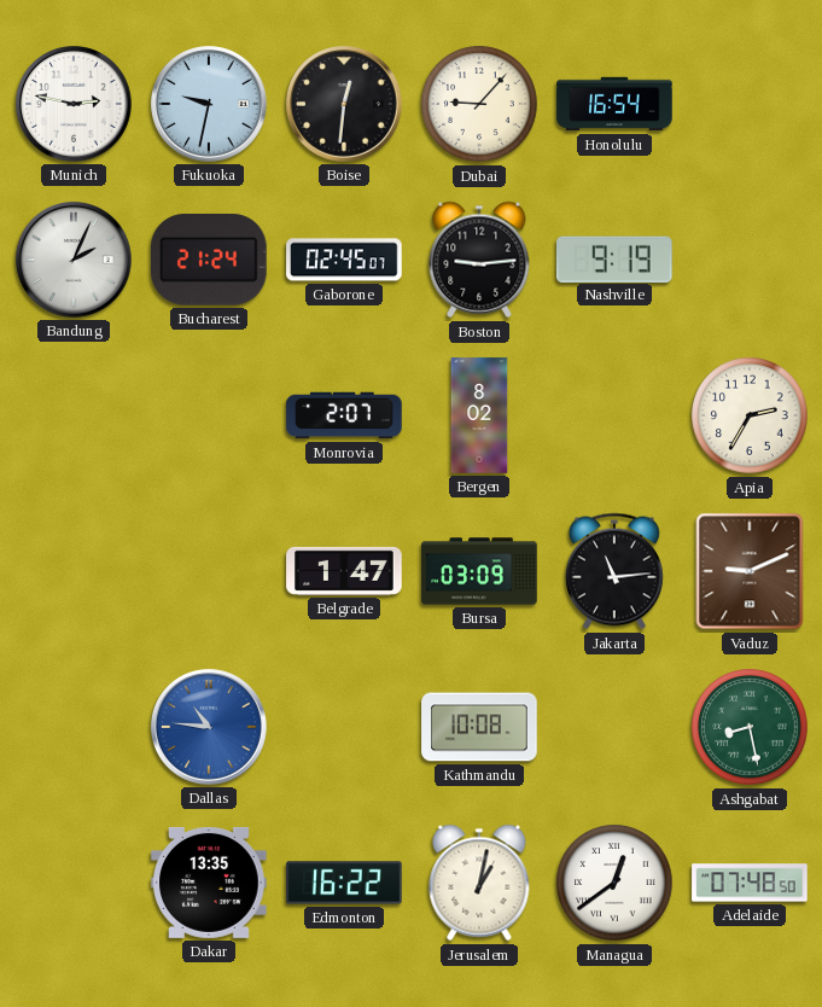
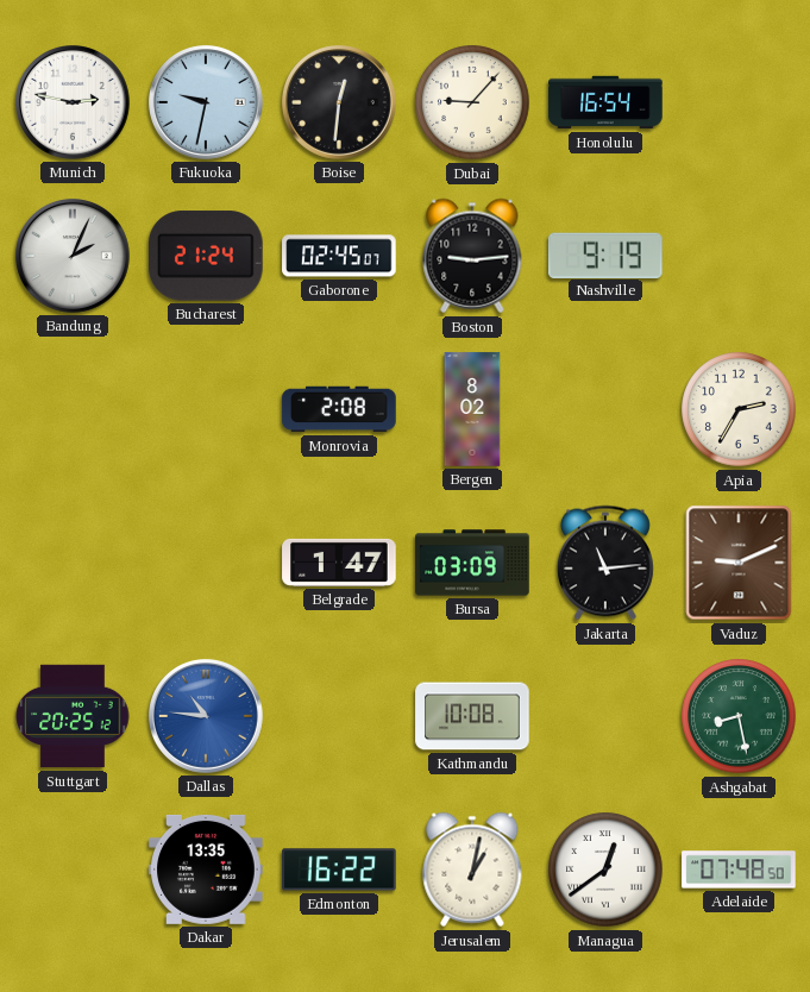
Monrovia: 2:07 -> 2:08
Stuttgart: none -> 20:25
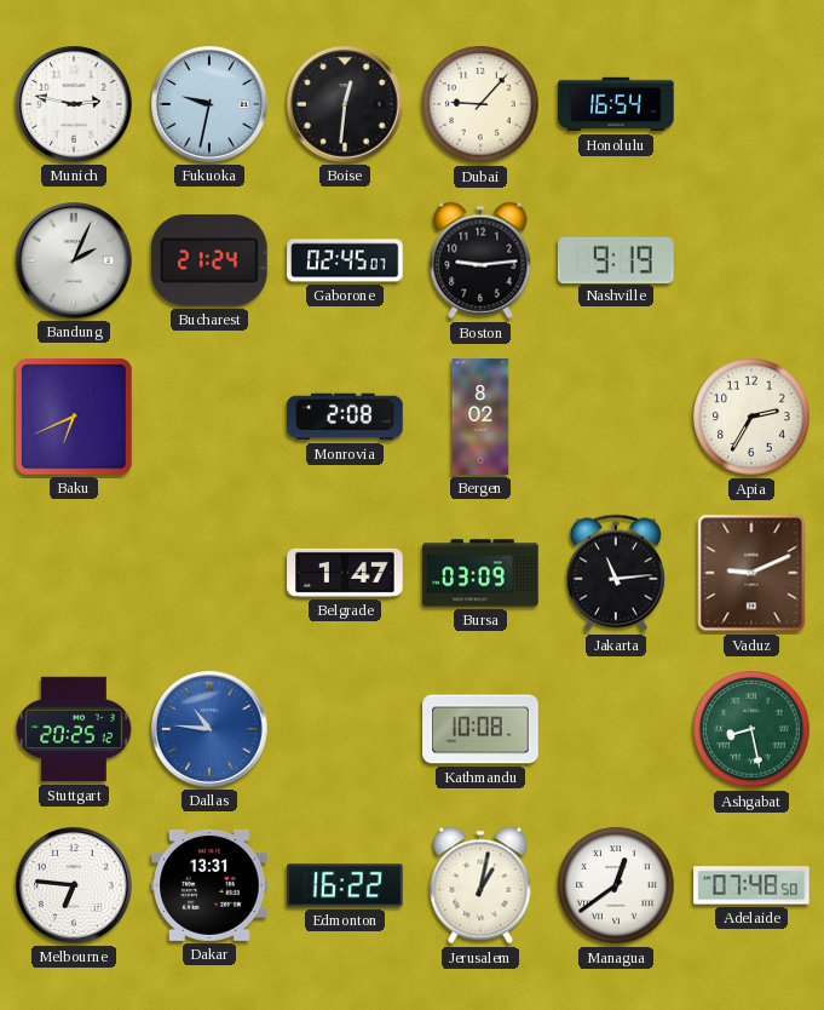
Baku: none -> 6:41
Melbourne: none -> 6:46
Dakar: 13:35 -> 13:31
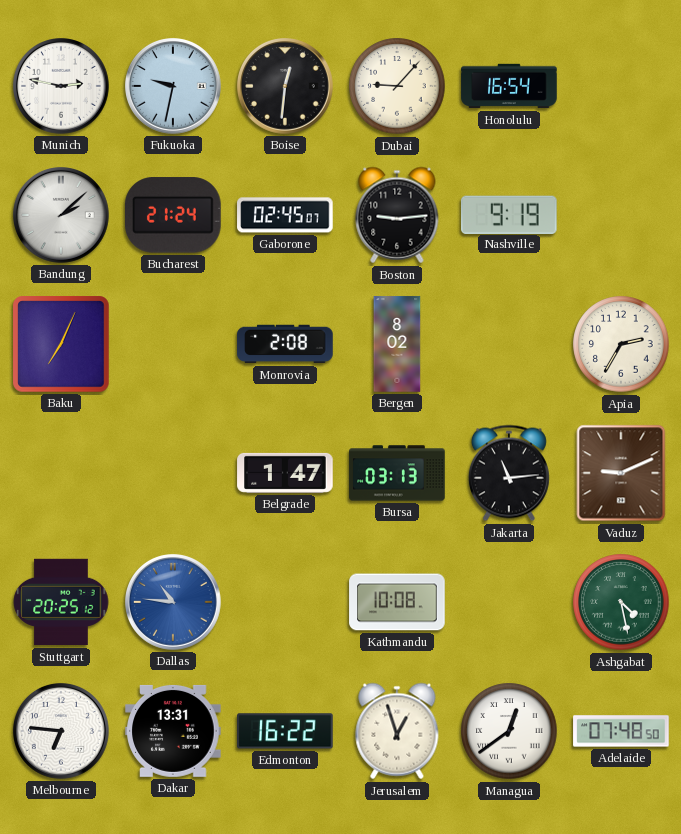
Bandung: 2:04 -> 2:08
Baku: 6:41 -> 7:04
Bursa: 03:09 -> 03:13
Ashgabat: 8:28 -> 4:28
Jerusalem: 1:02 -> 12:57
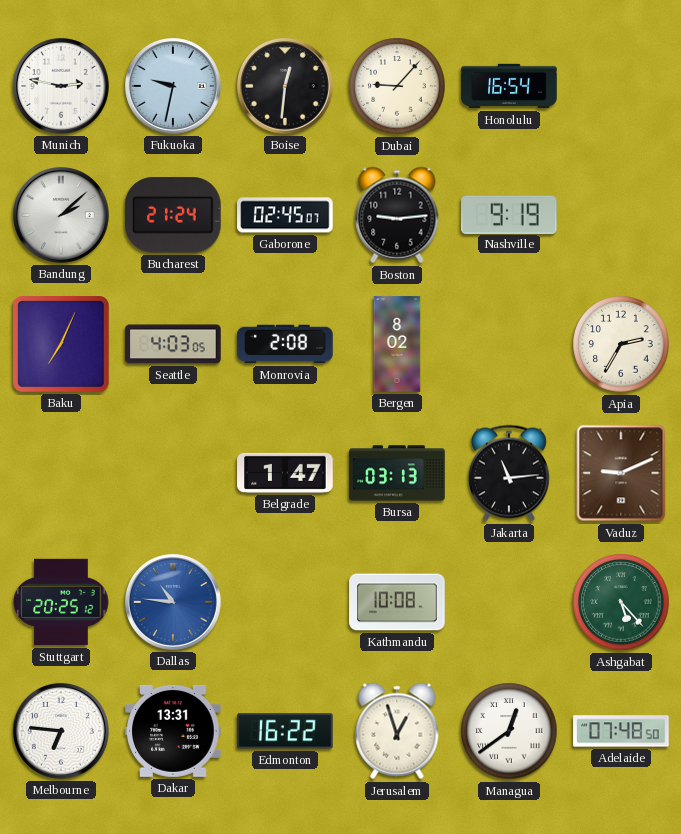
Seattle: none -> 4:03
Ashgabat: 4:28 -> 5:23
